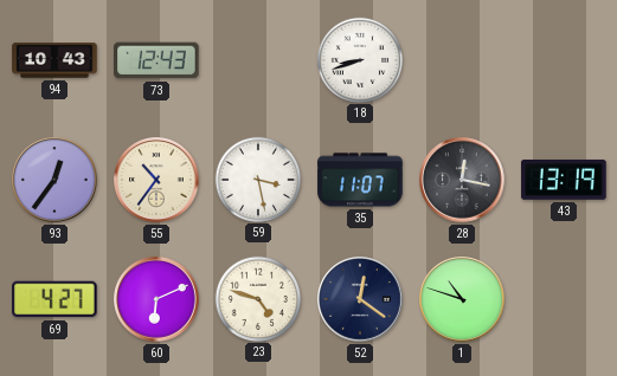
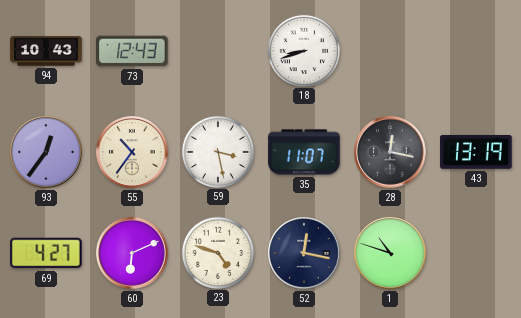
52: 12:21 -> 12:17
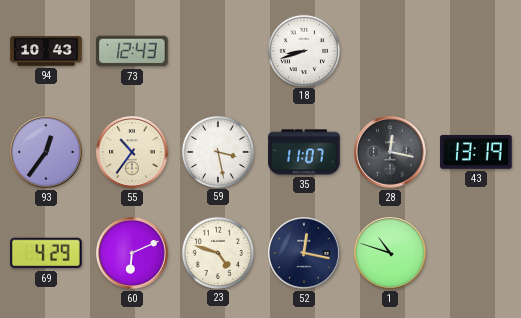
69: 4:27 -> 4:29
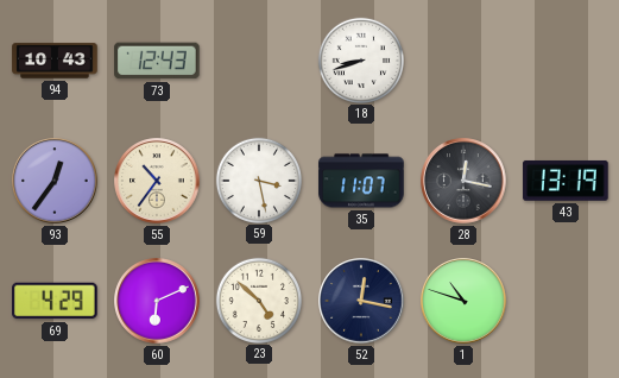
23: 4:48 -> 4:52
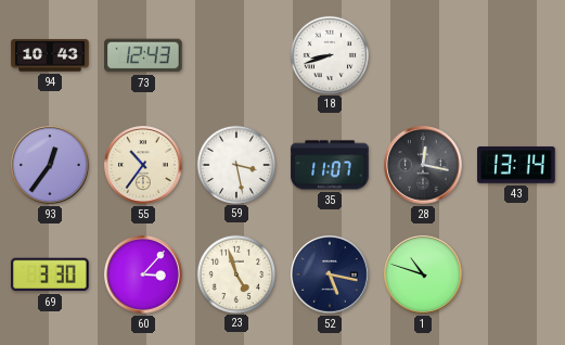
43: 13:19 -> 13:14
69: 4:29 -> 3:30
60: 6:11 -> 3:07
23: 4:52 -> 4:57
52: 12:17 -> 5:17
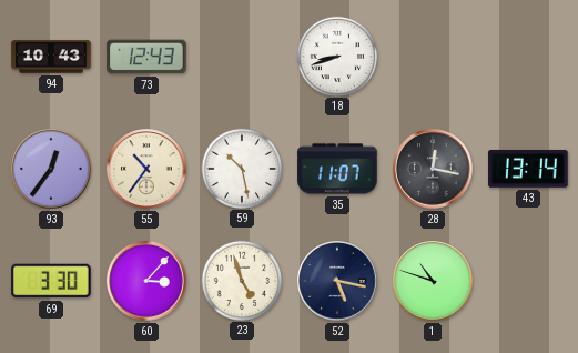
59: 3:28 -> 10:28
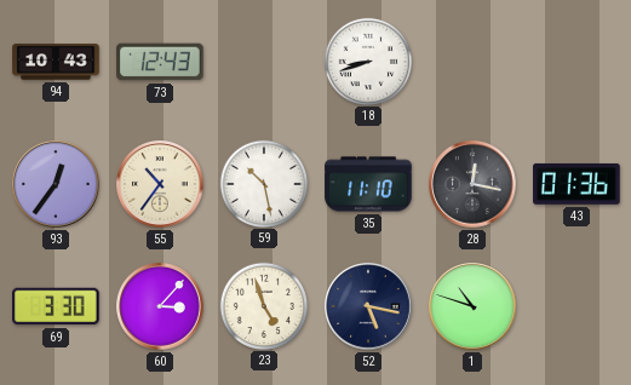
35: 11:07 -> 11:10
43: 13:14 -> 01:36
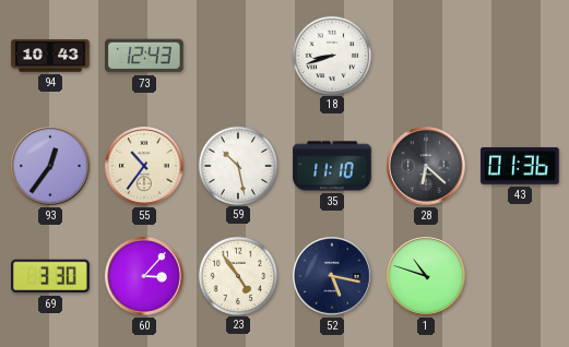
28: 12:17 -> 6:22
23: 4:57 -> 4:54
